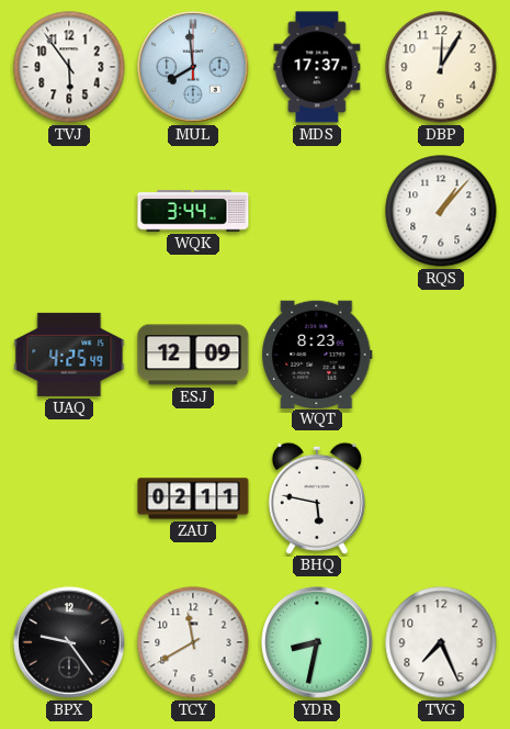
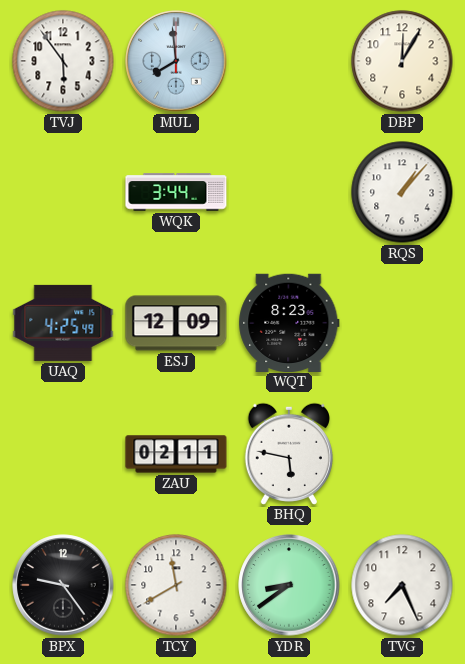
MDS: 17:37 -> none
YDR: 8:32 -> 8:39
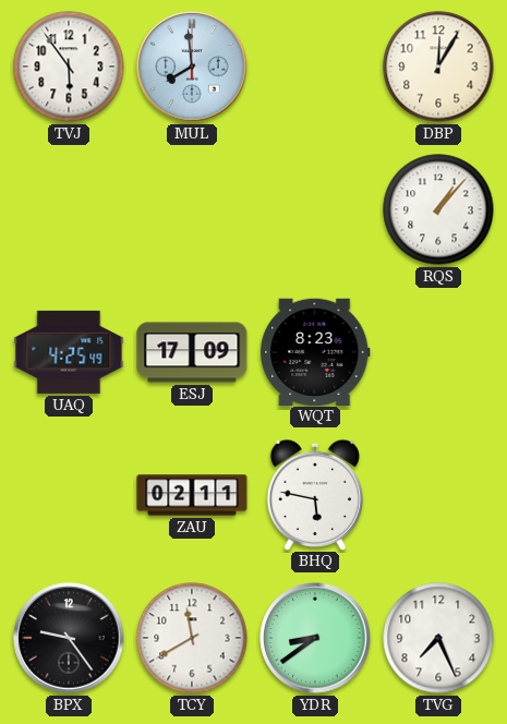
WQK: 3:44 -> none
ESJ: 12:09 -> 17:09
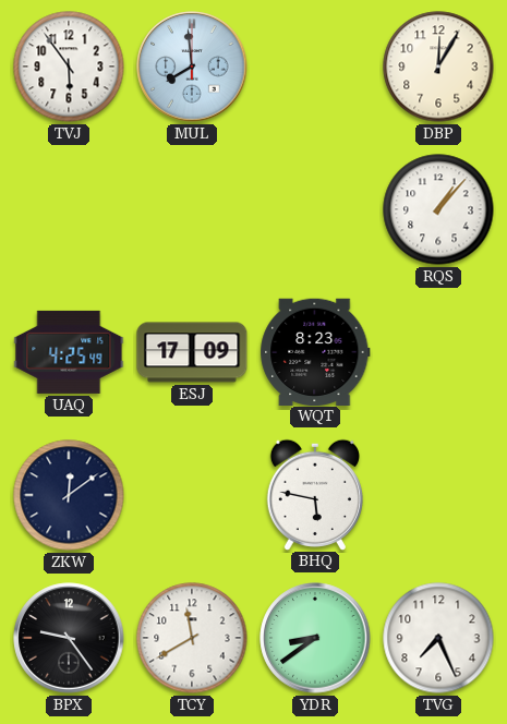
ZKW: none -> 12:09
ZAU: 02:11 -> none
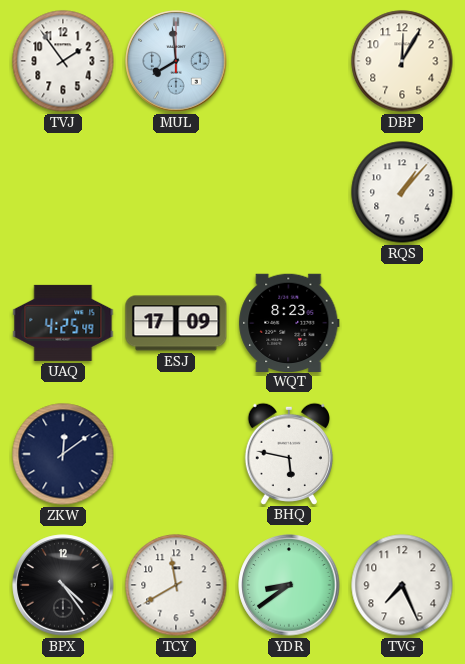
TVJ: 5:54 -> 1:54
BPX: 9:24 -> 4:24
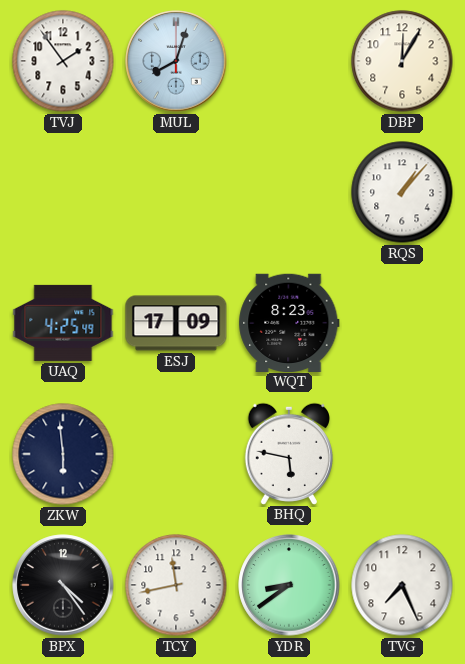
MUL: 7:59 -> 8:03
ZKW: 12:09 -> 5:59
TCY: 11:40 -> 11:43
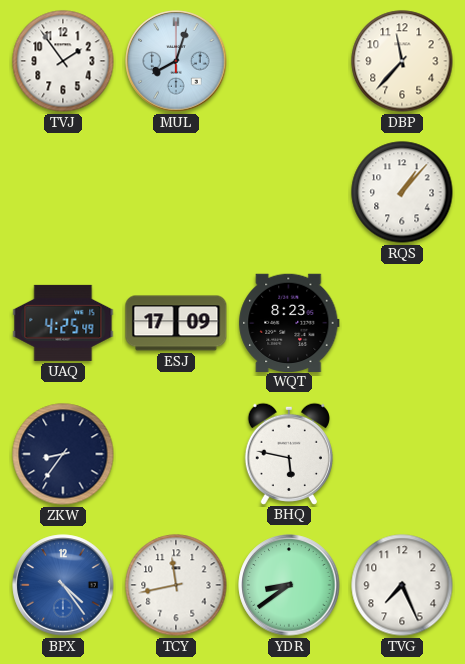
DBP: 12:05 -> 11:37
ZKW: 5:59 -> 8:36
BPX dial: black -> blue
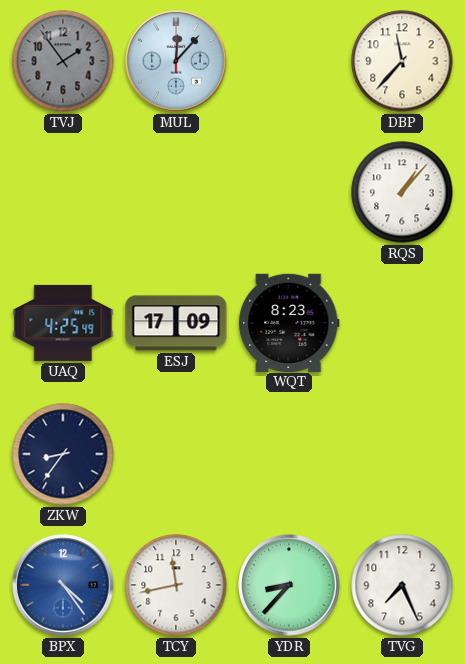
TVJ dial: white -> grey
MUL: 8:03 -> 12:07
BHQ: 5:47 -> none
YDR: 8:39 -> 8:37
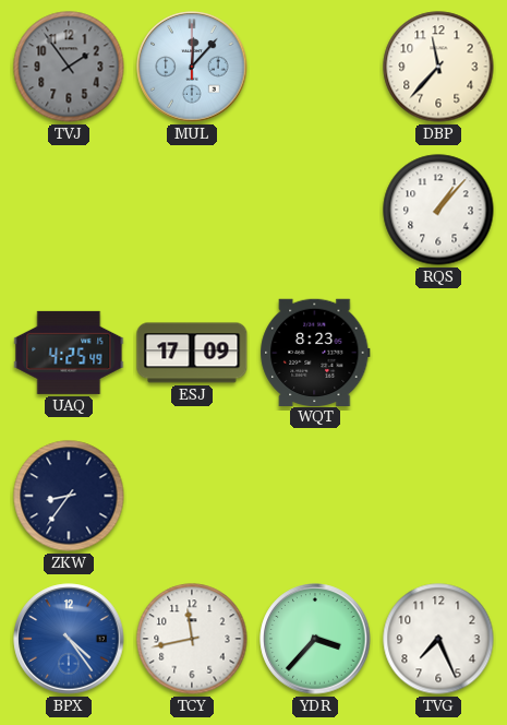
YDR: 8:37 -> 3:37
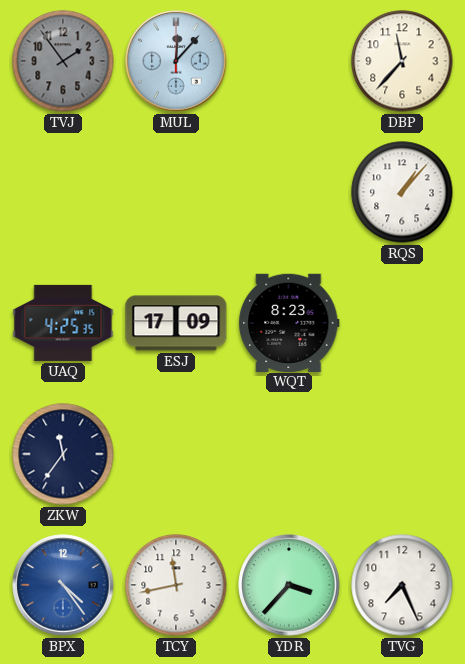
UAQ: 4:25:49 -> 4:25:35
ZKW: 8:36 -> 11:36
